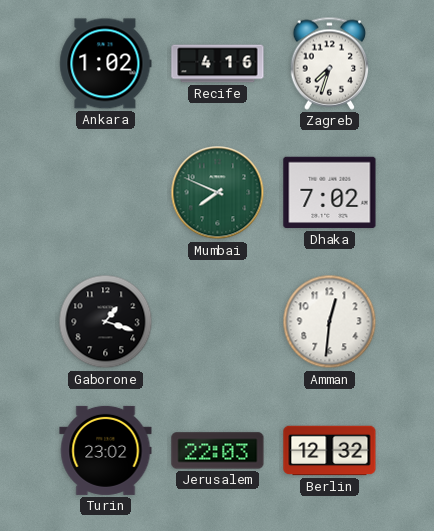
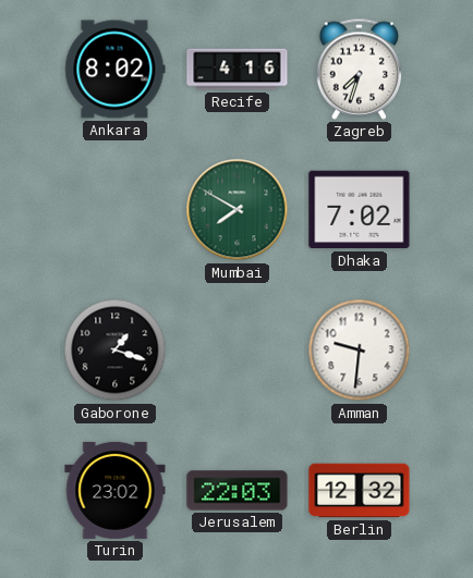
Ankara: 1:02 -> 8:02
Mumbai: 7:49 -> 7:50
Amman: 12:31 -> 9:31
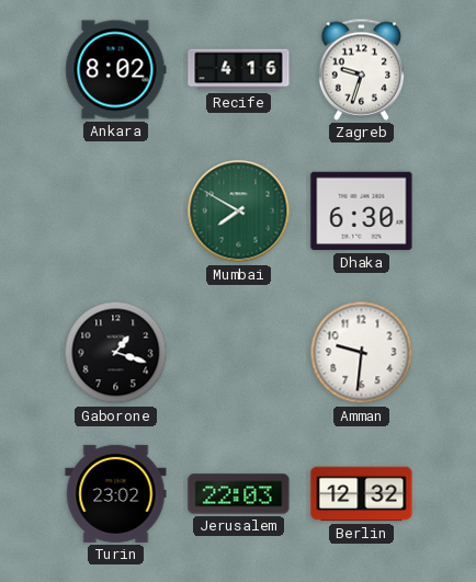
Zagreb: 7:33 -> 9:33
Dhaka: 7:02 -> 6:30
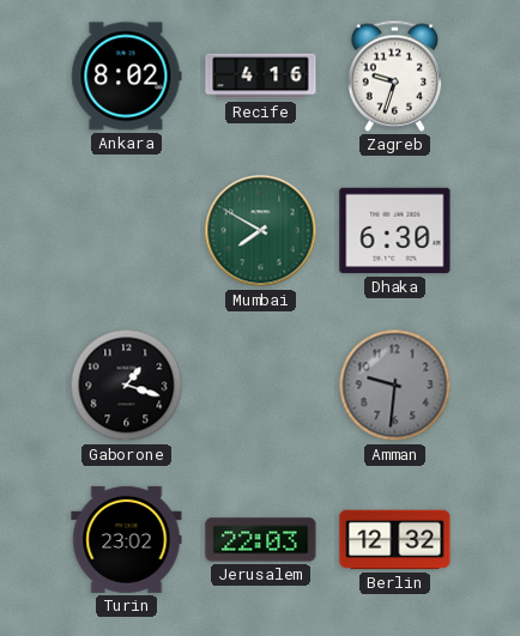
Amman dial: white -> grey
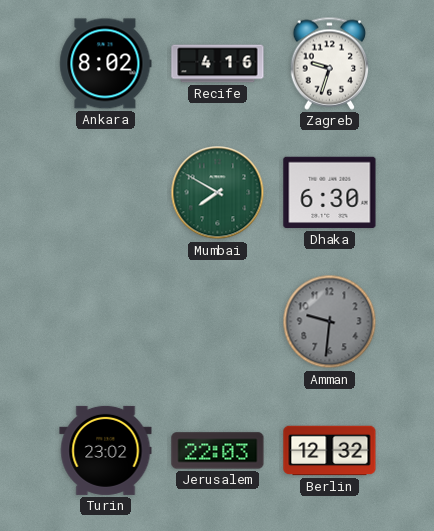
Gaborone: 1:18 -> none
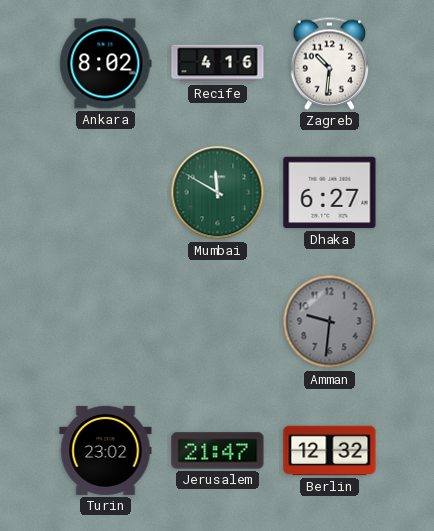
Zagreb: 9:33 -> 10:31
Mumbai: 7:50 -> 11:50
Dhaka: 6:30 -> 6:27
Jerusalem: 22:03 -> 21:47
